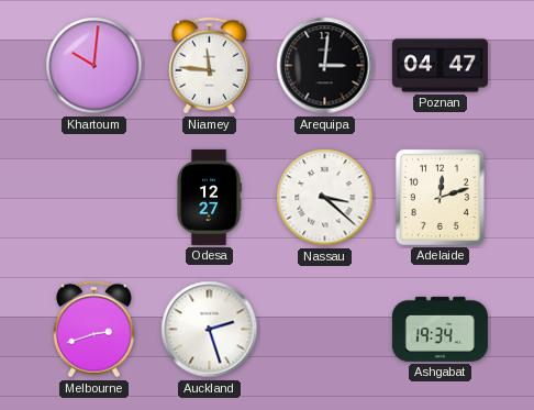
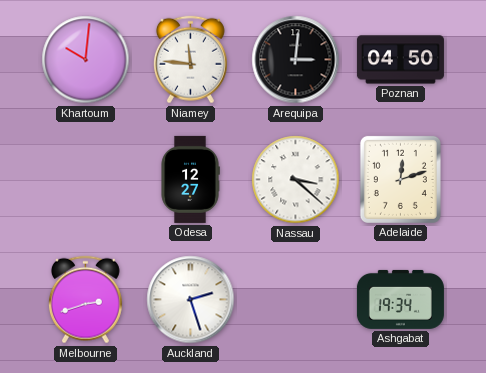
Poznan: 04:47 -> 04:50
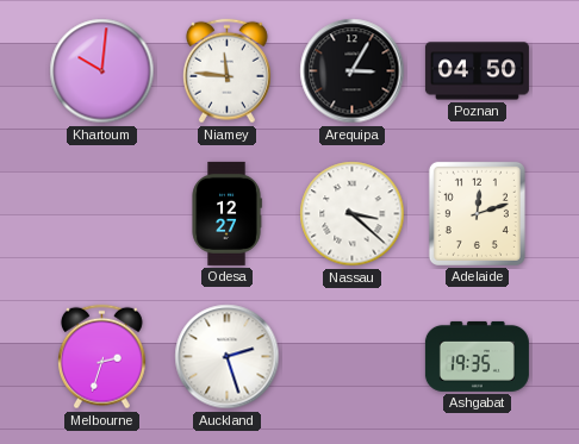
Arequipa: 3:01 -> 3:05
Melbourne: 2:42 -> 2:33
Ashgabat: 19:34 -> 19:35
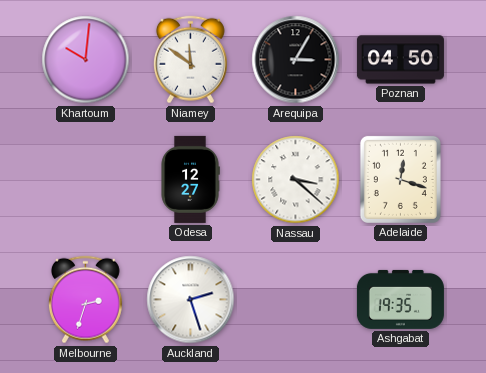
Niamey: 11:46 -> 11:51
Adelaide: 12:12 -> 12:18
